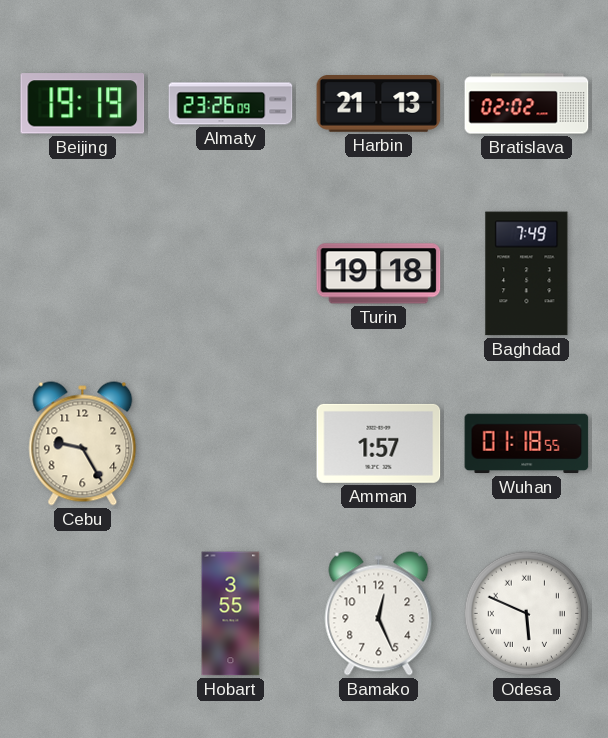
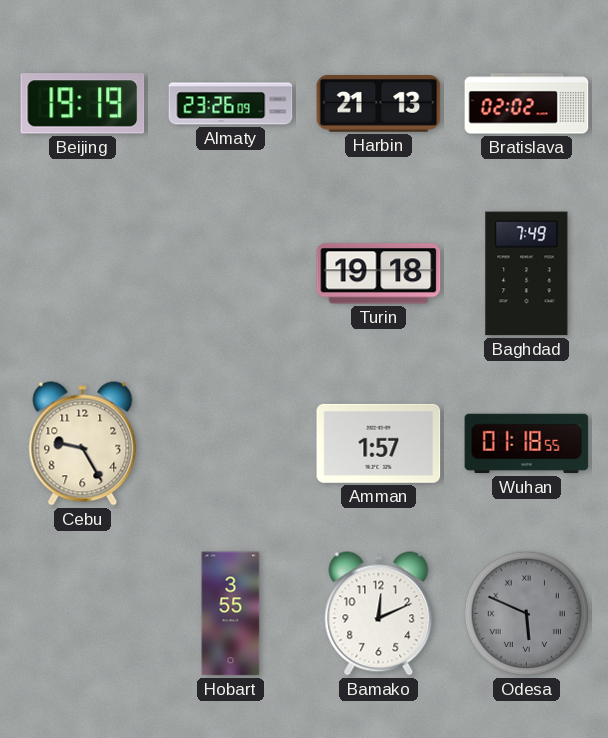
Bamako: 12:26 -> 12:11
Odesa dial: white -> grey
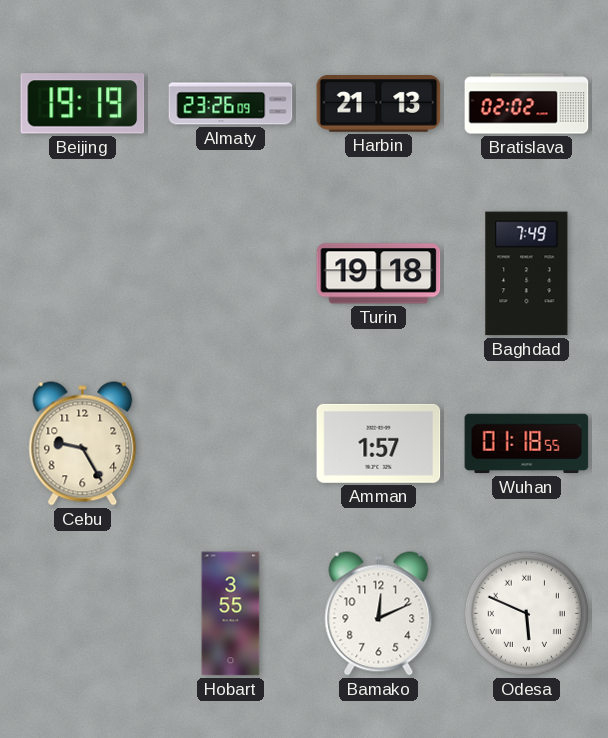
Odesa dial: grey -> white
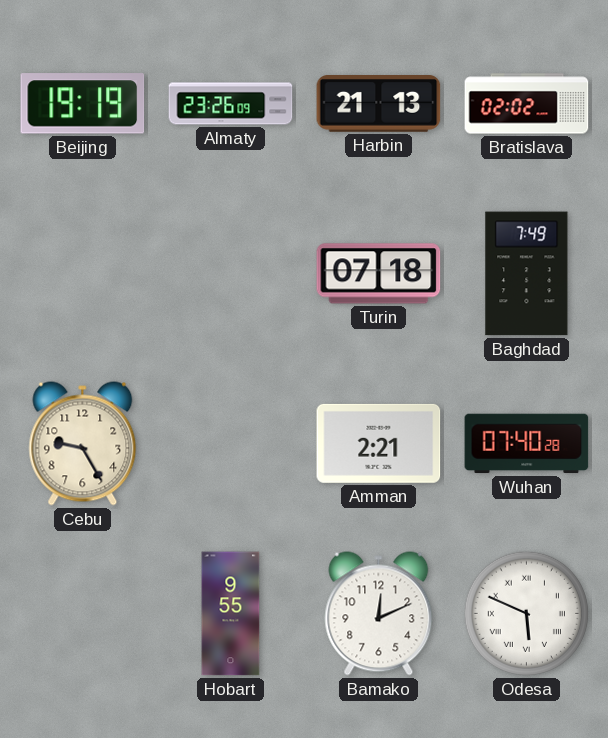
Turin: 19:18 -> 07:18
Amman: 1:57 -> 2:21
Wuhan: 01:18 -> 07:40
Hobart: 3:55 -> 9:55
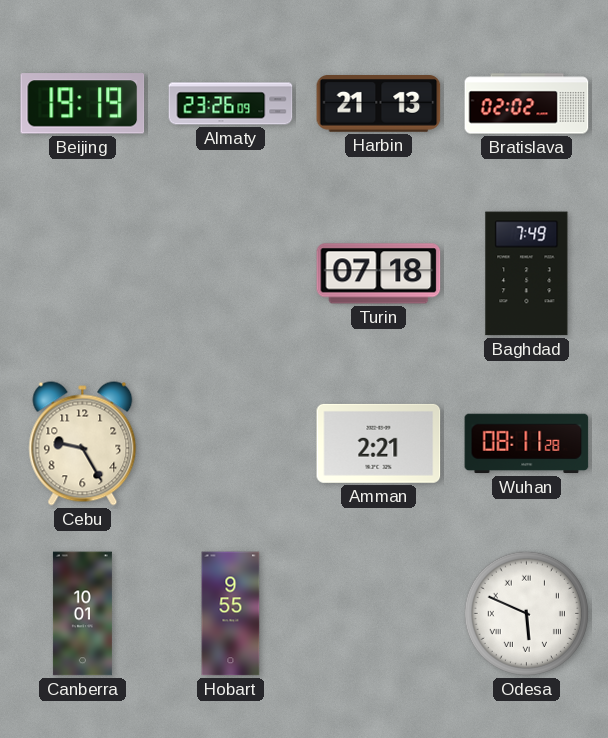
Wuhan: 07:40 -> 08:11
Canberra: none -> 10:01
Bamako: 12:11 -> none
